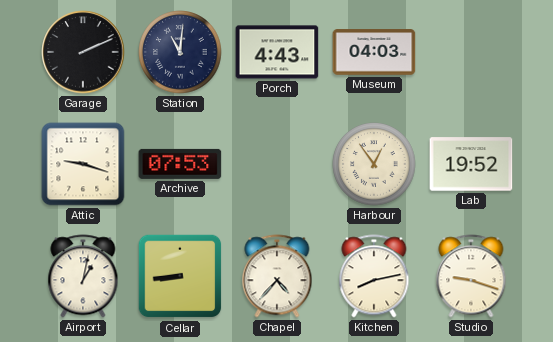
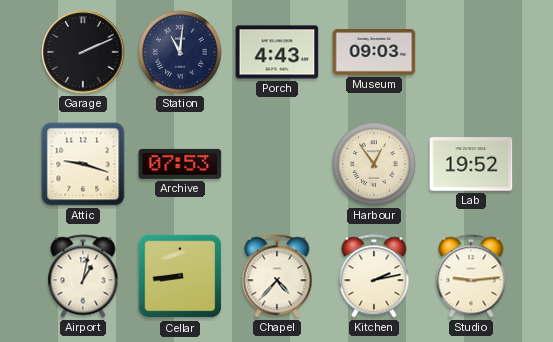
Museum: 04:03 -> 09:03
Kitchen: 8:13 -> 2:13
Studio: 9:18 -> 9:14
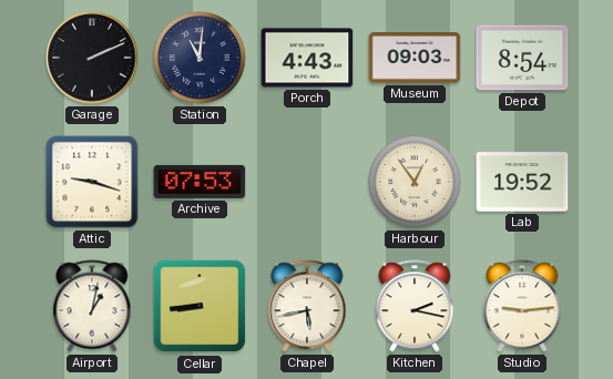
Depot: none -> 8:54
Chapel: 4:37 -> 5:43
Kitchen: 2:13 -> 2:17
